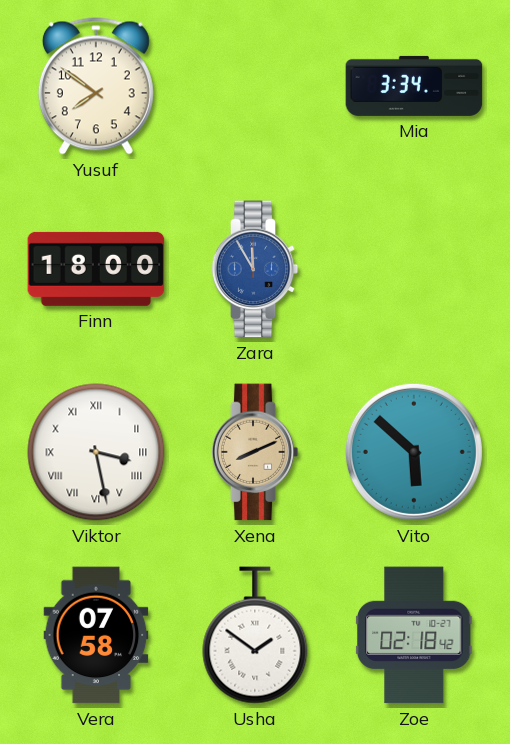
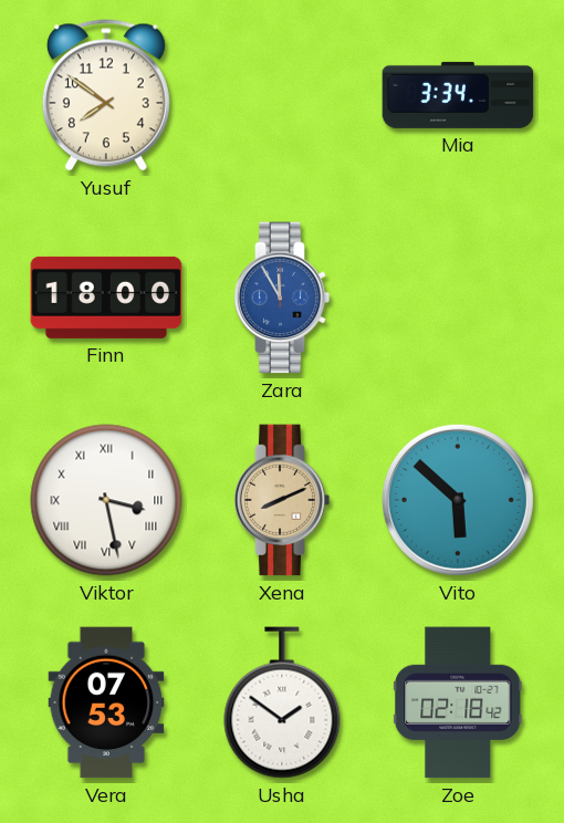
Vera: 07:58 -> 07:53
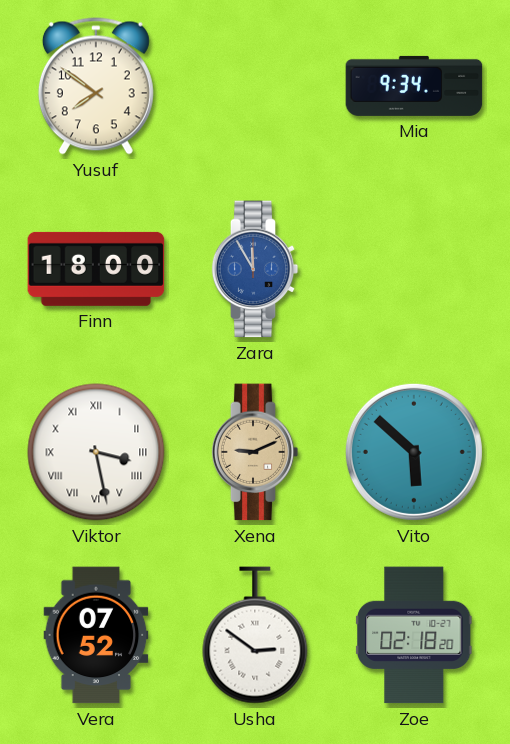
Mia: 3:34 -> 9:34
Xena: 8:11 -> 9:11
Vera: 07:53 -> 07:52
Usha: 1:51 -> 2:51
Zoe: 02:18:42 -> 02:18:20
